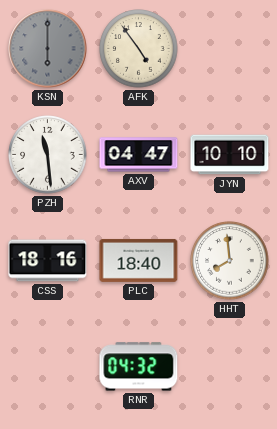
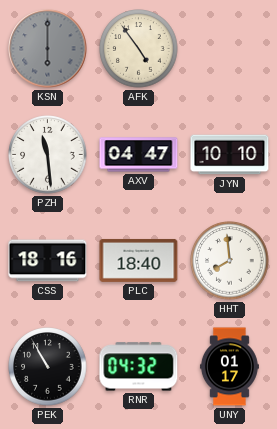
PEK: none -> 10:55
UNY: none -> 01:17
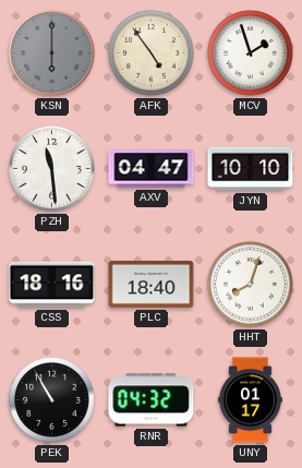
MCV: none -> 1:57
HHT: 7:59 -> 8:03
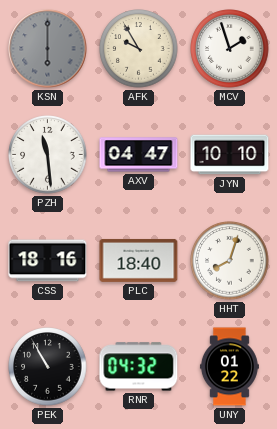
AFK: 4:54 -> 9:55
UNY: 01:17 -> 01:22
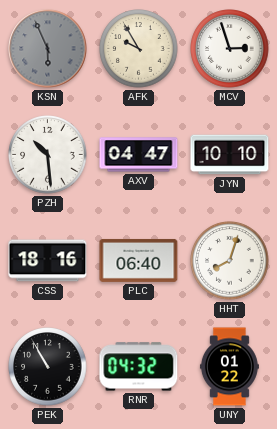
KSN: 6:00 -> 5:56
MCV: 1:57 -> 2:57
PZH: 11:29 -> 10:29
PLC: 18:40 -> 06:40
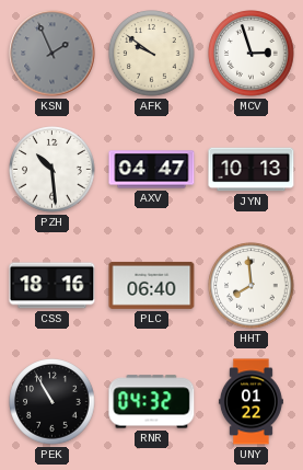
KSN: 5:56 -> 1:56
AFK: 9:55 -> 9:51
JYN: 10:10 -> 10:13
HHT: 8:03 -> 7:59
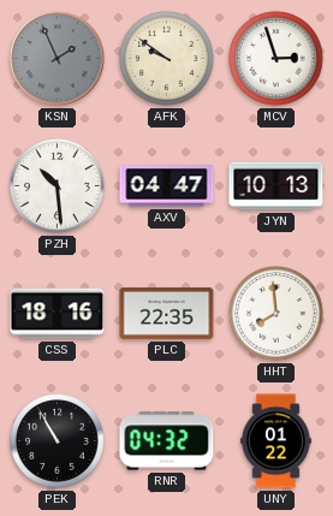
PLC: 06:40 -> 22:35
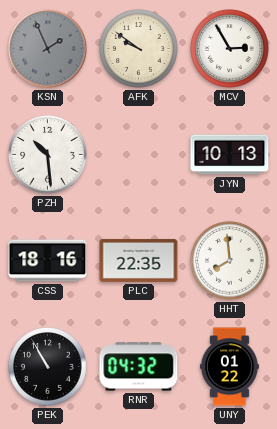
MCV: 2:57 -> 2:55
AXV: 04:47 -> none
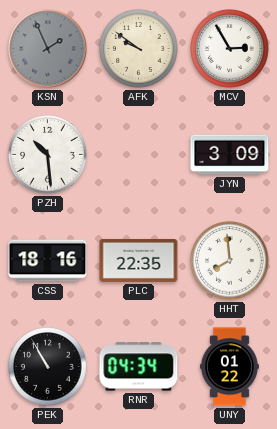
JYN: 10:13 -> 3:09
RNR: 04:32 -> 04:34
